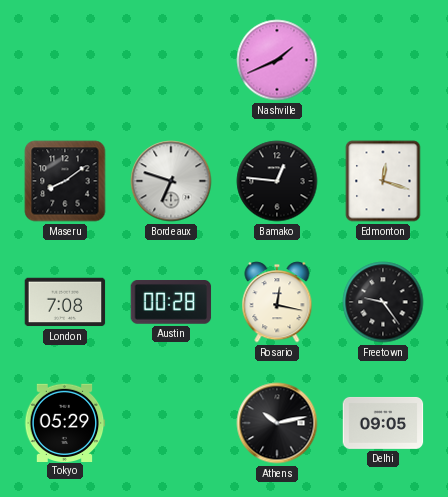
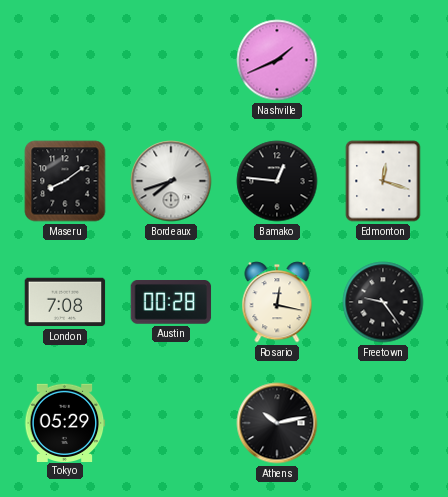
Bordeaux: 6:48 -> 7:42
Delhi: 09:05 -> none
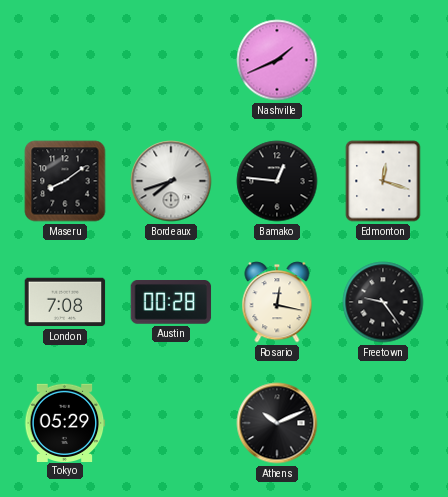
Athens: 10:13 -> 10:11
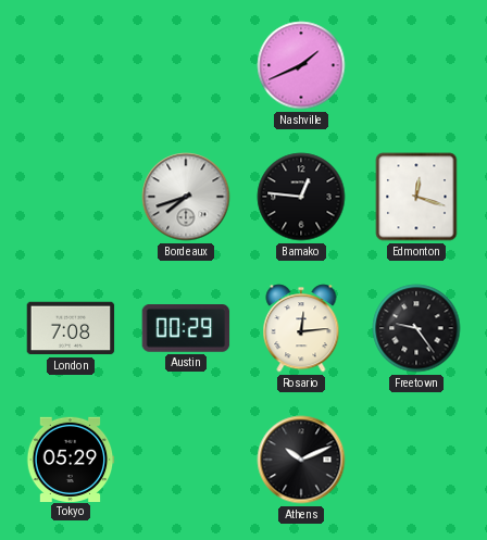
Maseru: 8:09 -> none
Austin: 00:28 -> 00:29
Rosario: 12:17 -> 12:14
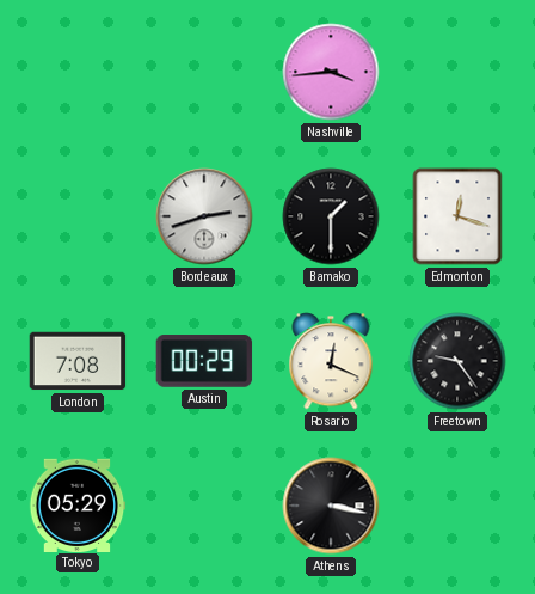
Nashville: 1:41 -> 3:44
Bordeaux: 7:42 -> 2:42
Bamako: 12:46 -> 1:30
Rosario: 12:14 -> 12:19
Athens: 10:11 -> 3:17
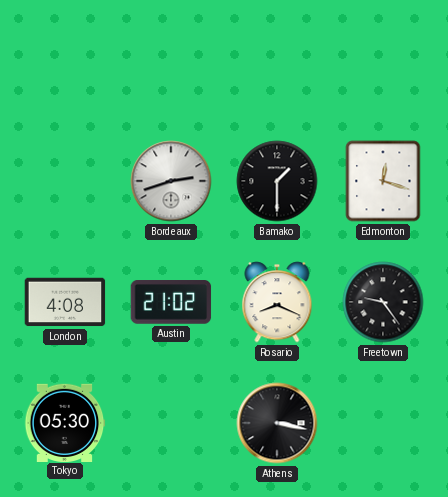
Nashville: 3:44 -> none
London: 7:08 -> 4:08
Austin: 00:29 -> 21:02
Rosario: 12:19 -> 8:19
Tokyo: 05:29 -> 05:30
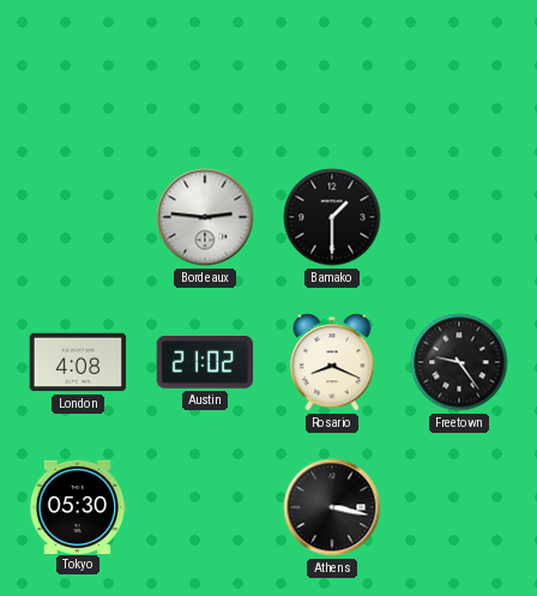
Bordeaux: 2:42 -> 2:46
Edmonton: 12:18 -> none
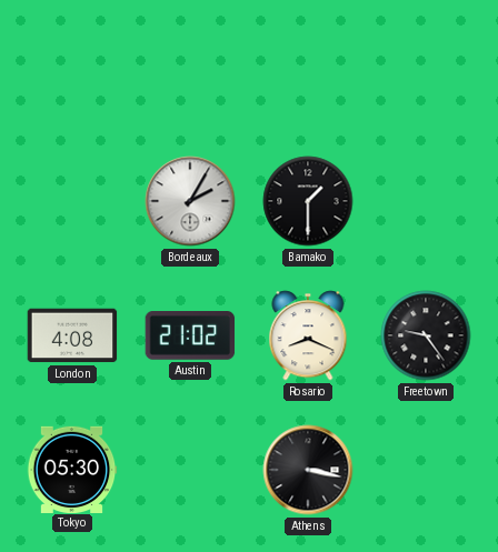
Bordeaux: 2:46 -> 2:05
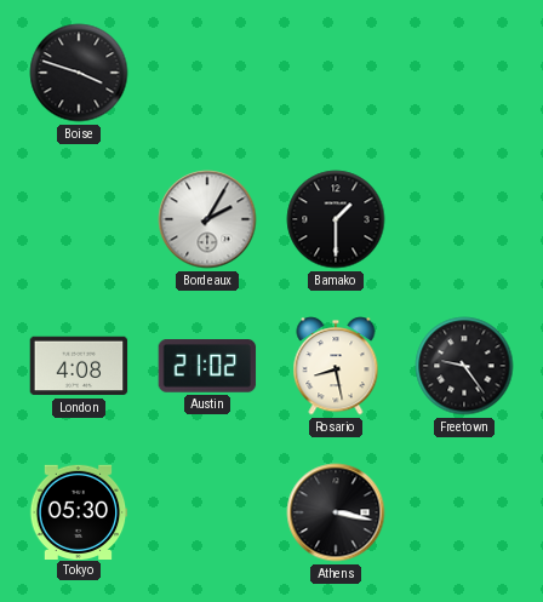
Boise: none -> 3:48
Rosario: 8:19 -> 8:28
